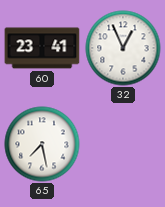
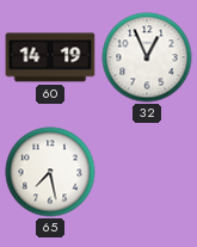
60: 23:41 -> 14:19
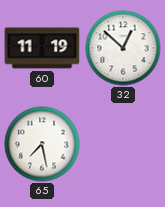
60: 14:19 -> 11:19
32: 12:56 -> 12:52
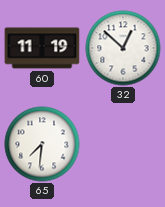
65: 7:28 -> 7:31
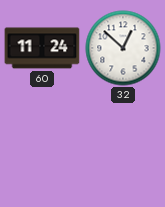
60: 11:19 -> 11:24
65: 7:31 -> none
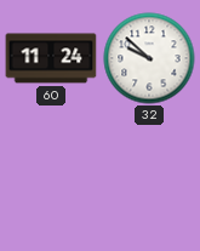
32: 12:52 -> 9:52
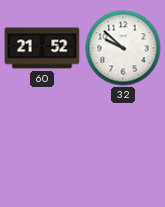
60: 11:24 -> 21:52
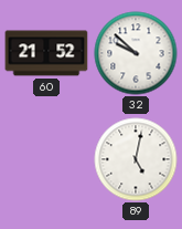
89: none -> 5:02
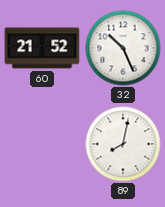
32: 9:52 -> 10:26
89: 5:02 -> 8:02
